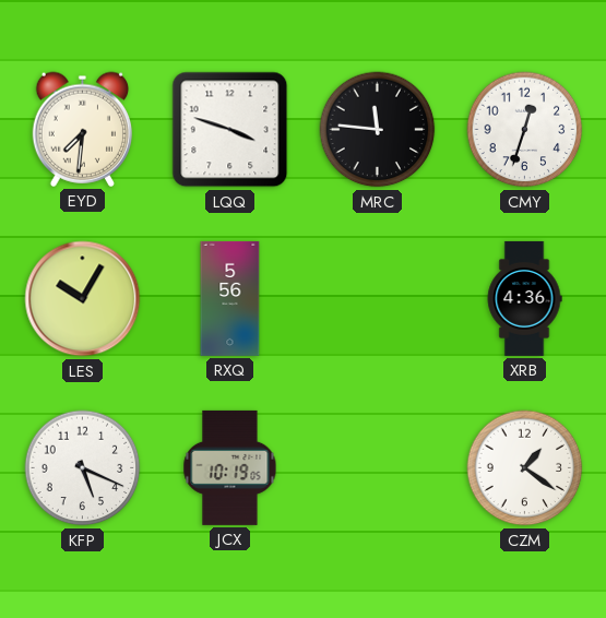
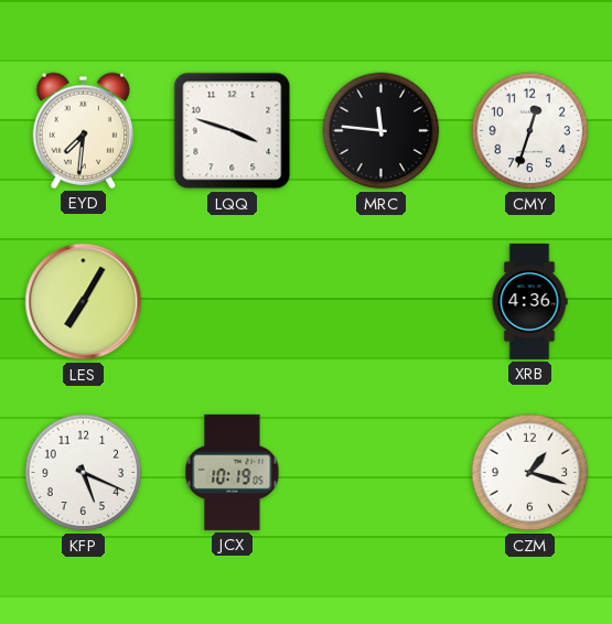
LES: 10:05 -> 7:05
RXQ: 5:56 -> none
CZM: 1:21 -> 1:18
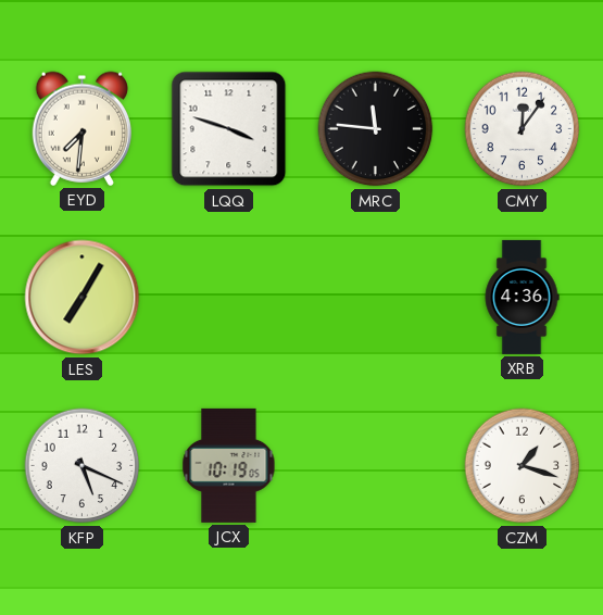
CMY: 12:33 -> 12:06
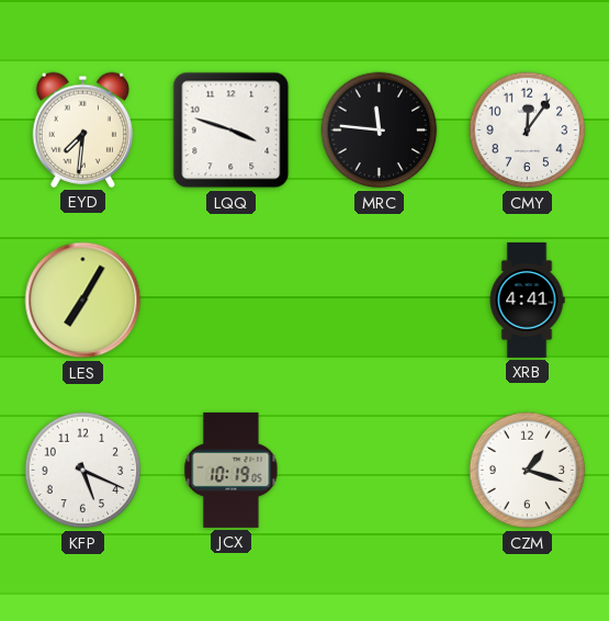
XRB: 4:36 -> 4:41
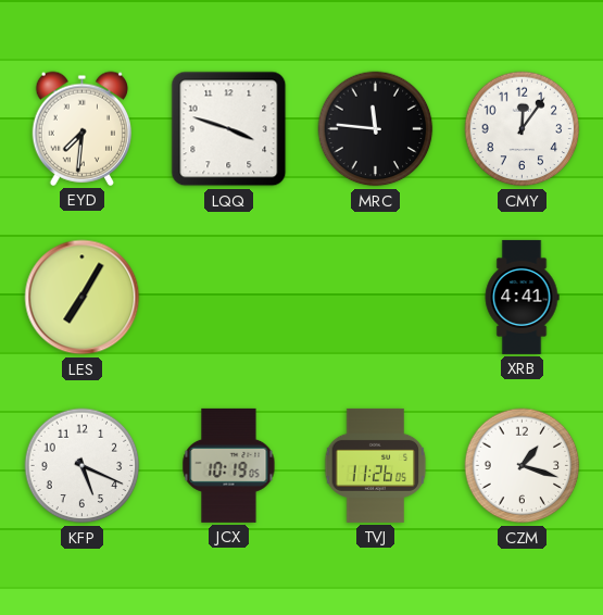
TVJ: none -> 11:26
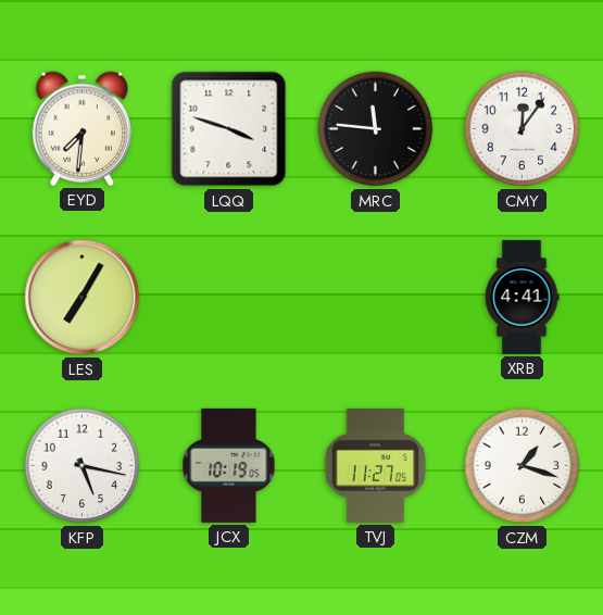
KFP: 5:19 -> 5:17
TVJ: 11:26 -> 11:27
